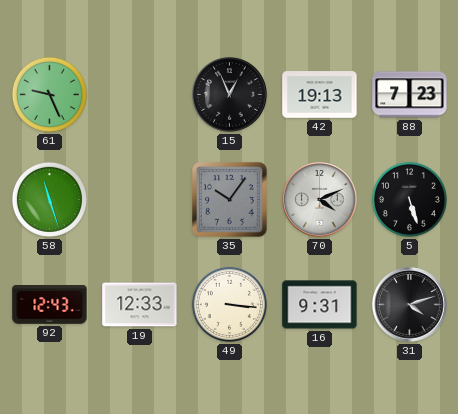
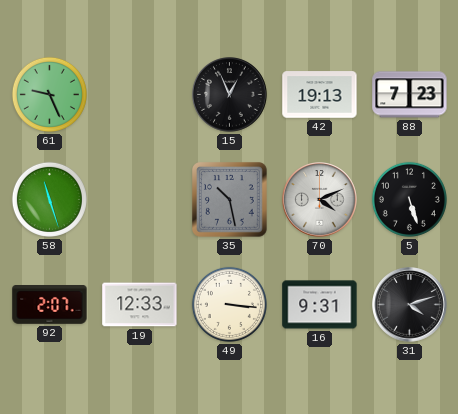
35: 10:06 -> 10:28
92: 12:43 -> 2:07
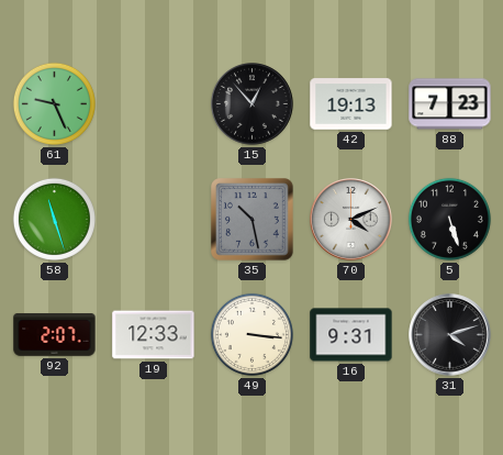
15: 12:56 -> 12:53
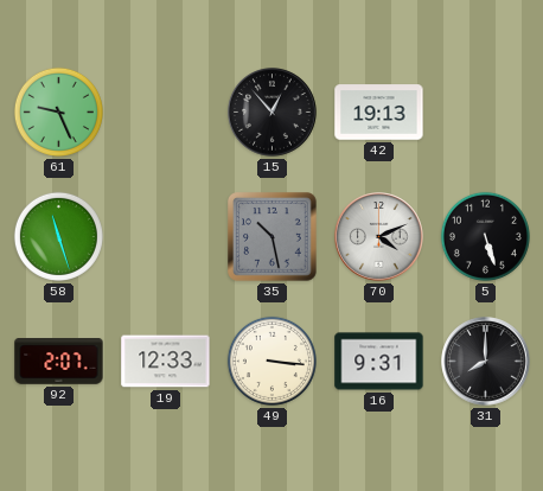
88: 7:23 -> none
31: 4:12 -> 8:00
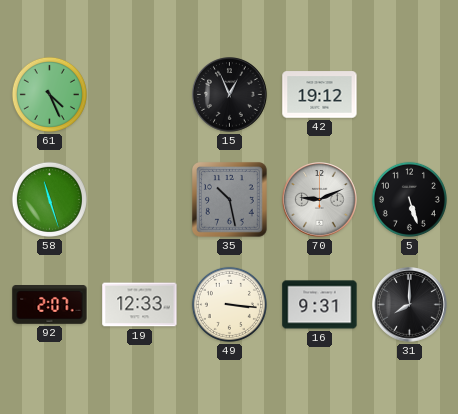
61: 9:26 -> 4:26
15: 12:53 -> 12:56
42: 19:13 -> 19:12
70: 4:11 -> 9:11
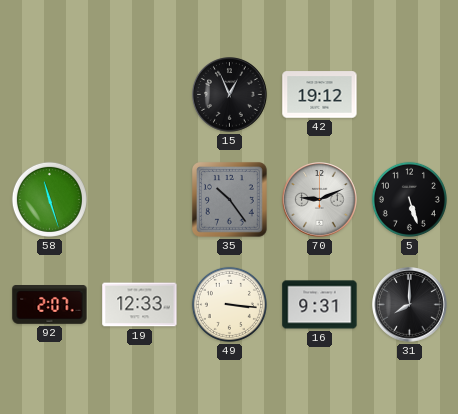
61: 4:26 -> none
35: 10:28 -> 10:24
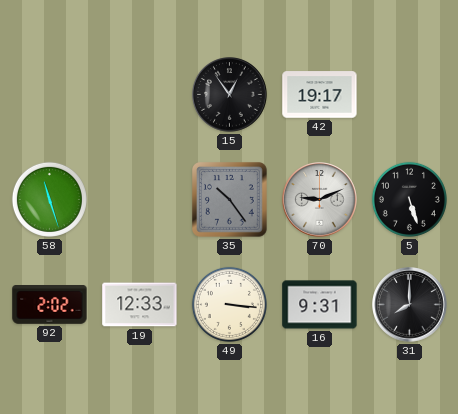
15: 12:56 -> 12:54
42: 19:12 -> 19:17
92: 2:07 -> 2:02
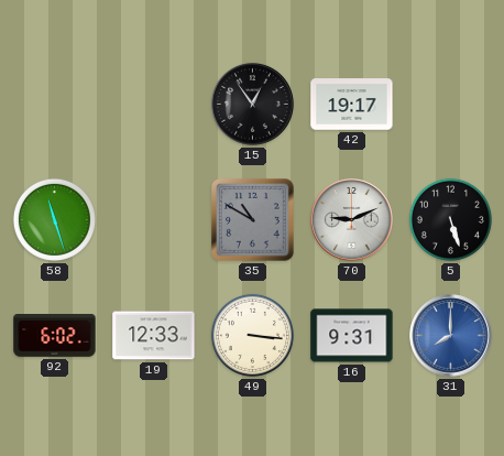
35: 10:24 -> 10:50
92: 2:02 -> 6:02
31 dial: black -> blue
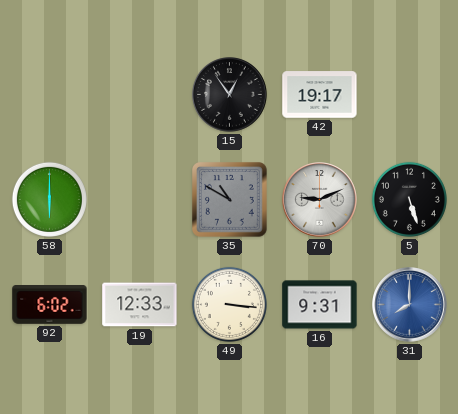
58: 11:27 -> 6:00
